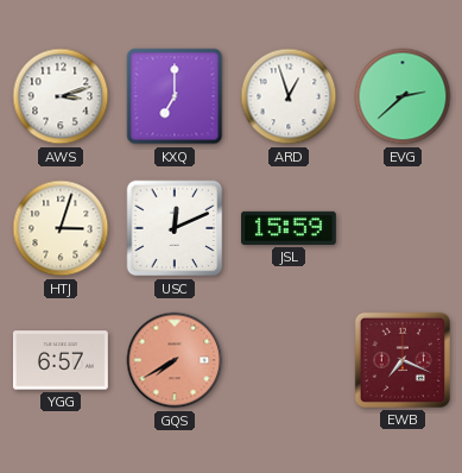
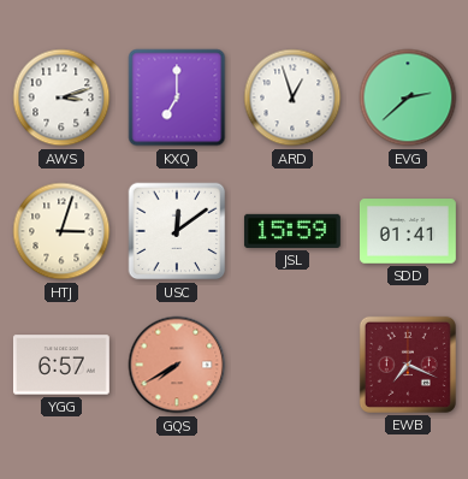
USC: 12:11 -> 12:09
SDD: none -> 01:41
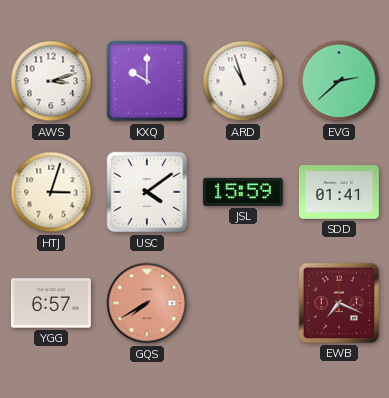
KXQ: 7:00 -> 10:00
ARD: 12:57 -> 10:57
USC: 12:09 -> 4:09
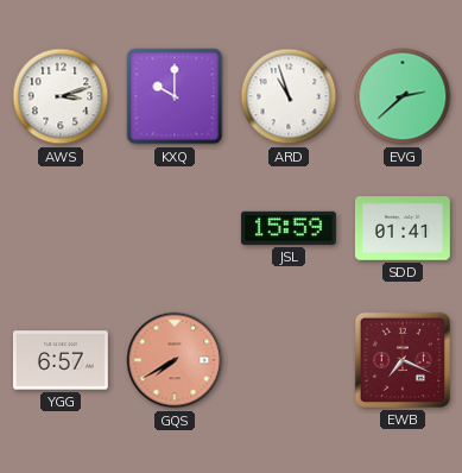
HTJ: 3:03 -> none
USC: 4:09 -> none
